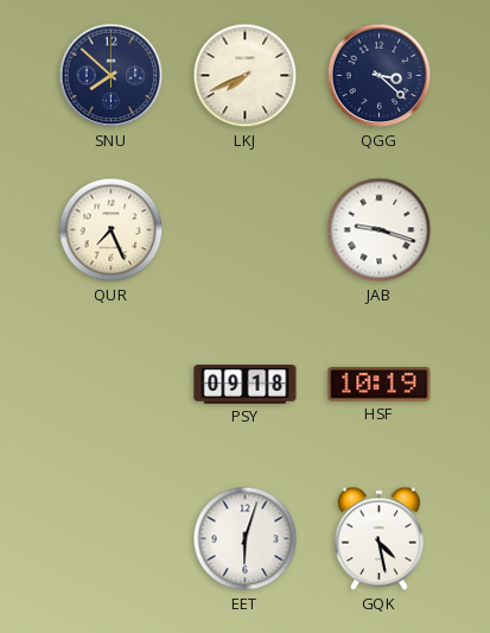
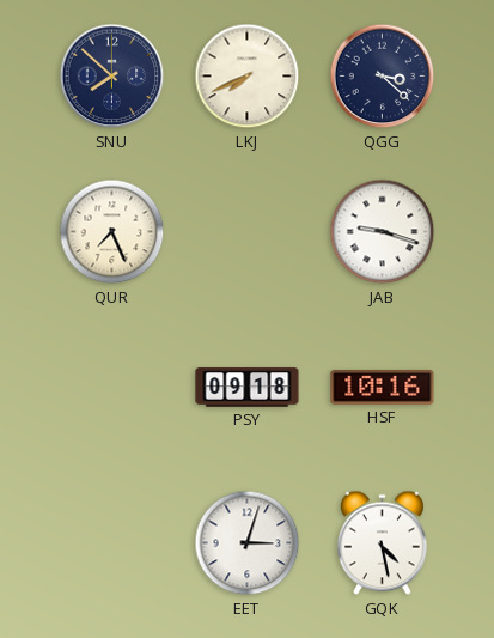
HSF: 10:19 -> 10:16
EET: 6:03 -> 3:03
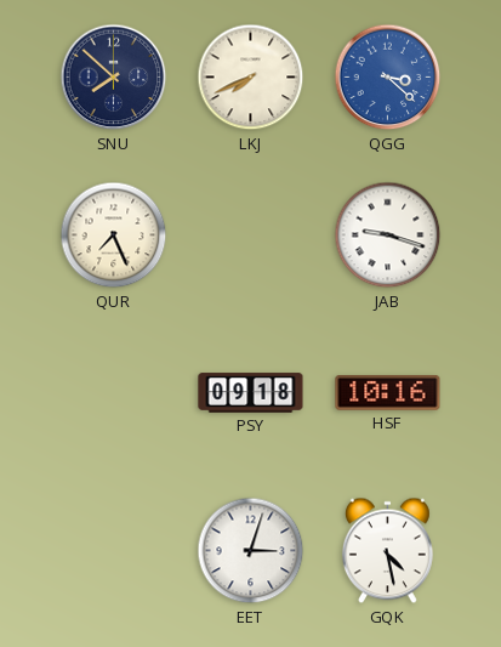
QGG dial: navy -> blue
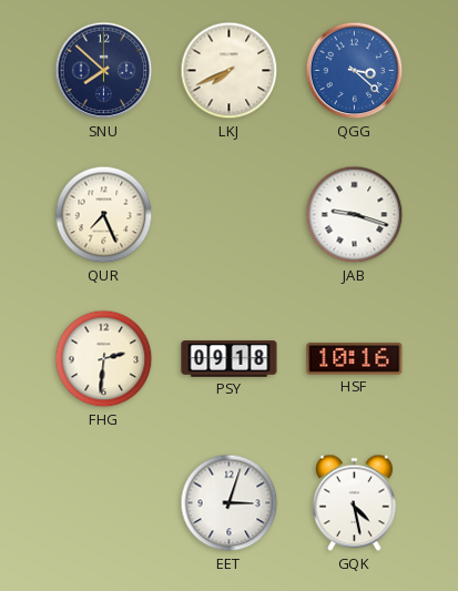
FHG: none -> 2:31
